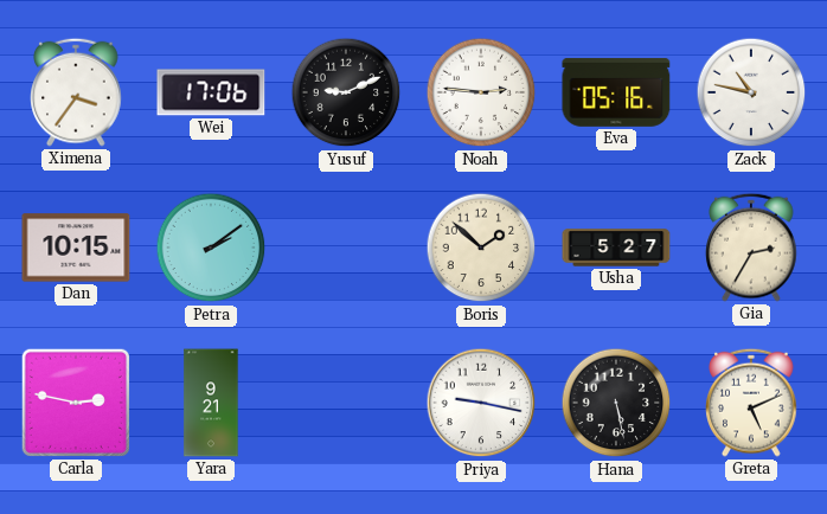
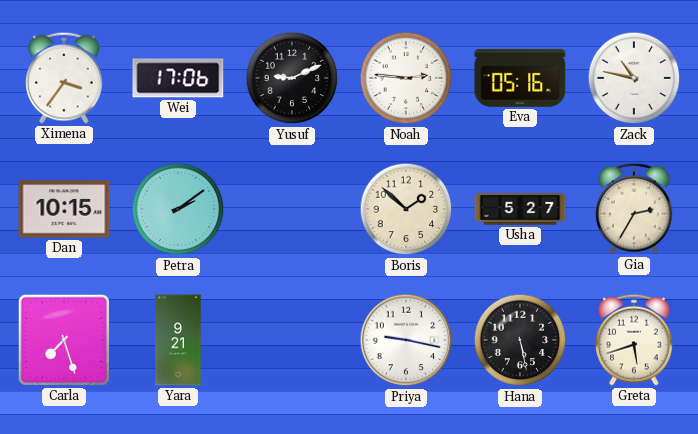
Carla: 2:47 -> 7:27
Greta: 5:11 -> 5:42
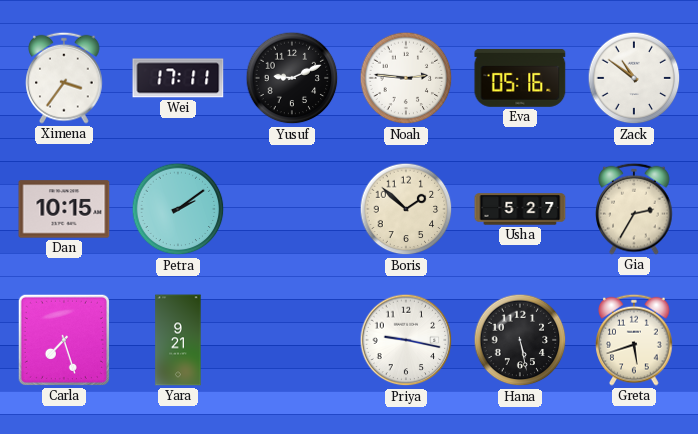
Wei: 17:06 -> 17:11
Zack: 10:47 -> 10:51
